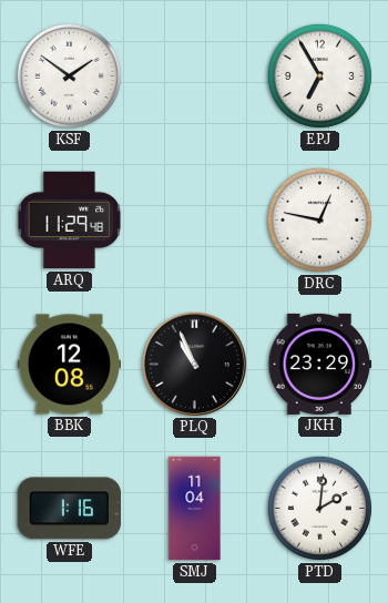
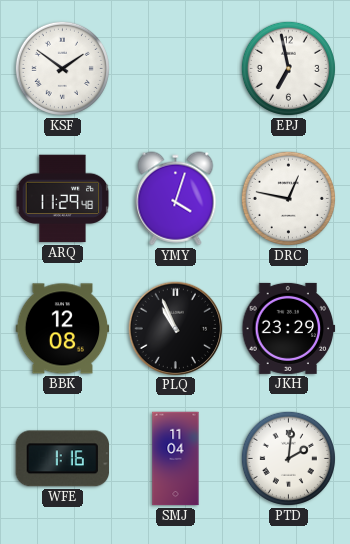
EPJ: 6:55 -> 6:58
YMY: none -> 4:03
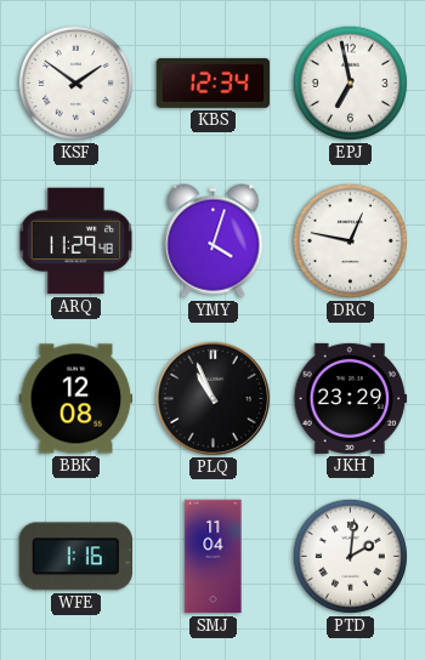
KBS: none -> 12:34
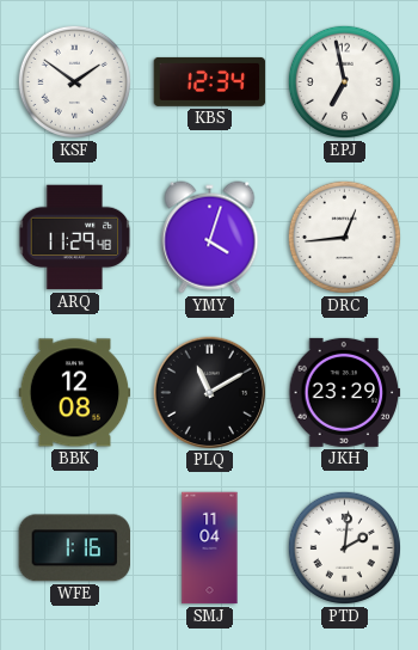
DRC: 12:47 -> 12:44
PLQ: 10:56 -> 11:10
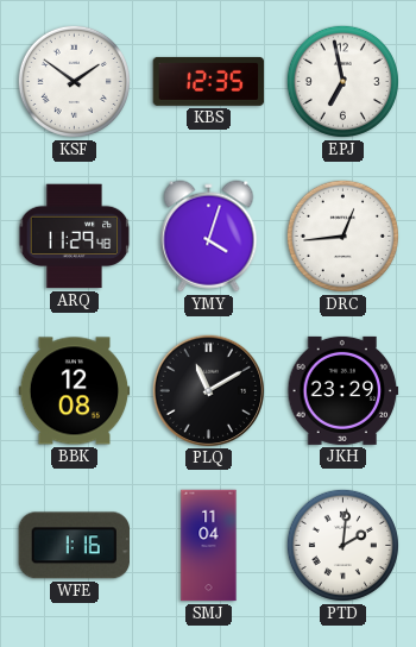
KBS: 12:34 -> 12:35
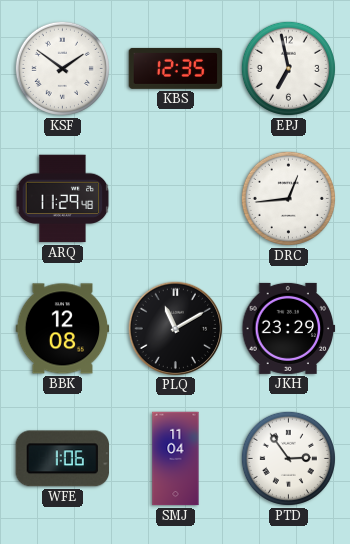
YMY: 4:03 -> none
WFE: 1:16 -> 1:06
PTD: 2:01 -> 2:54
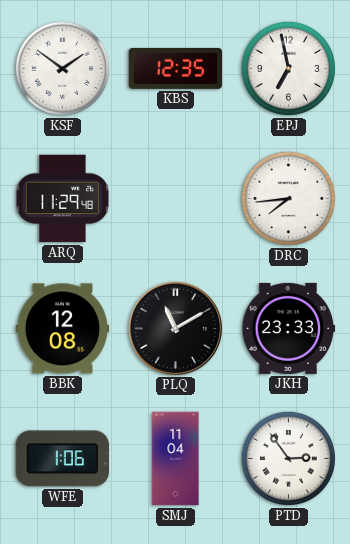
DRC: 12:44 -> 7:44
JKH: 23:29 -> 23:33
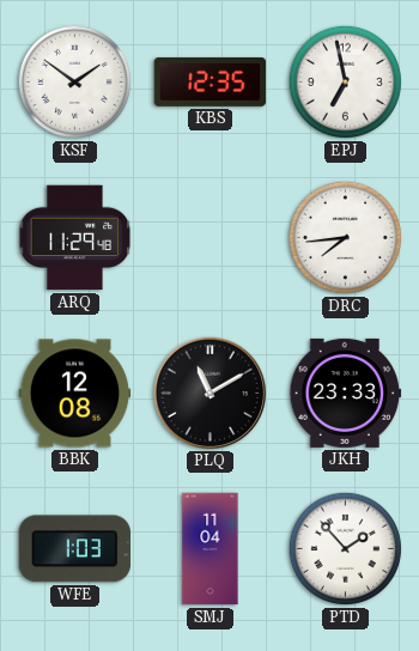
WFE: 1:06 -> 1:03
PTD: 2:54 -> 1:53
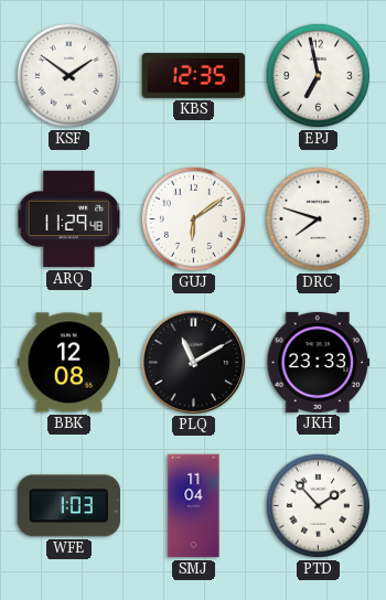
GUJ: none -> 6:09
DRC: 7:44 -> 7:48
